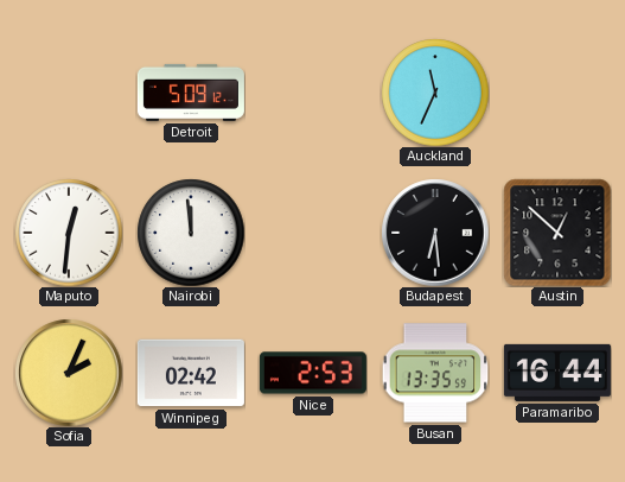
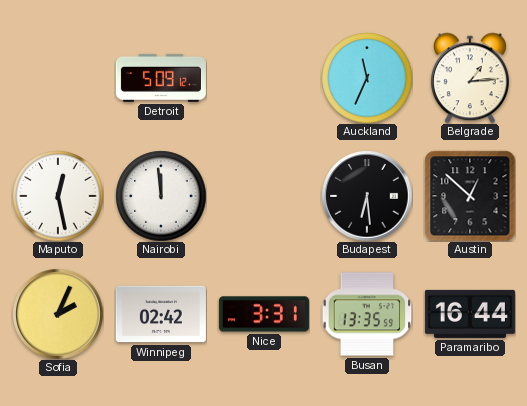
Belgrade: none -> 1:14
Maputo: 12:31 -> 12:28
Nice: 2:53 -> 3:31
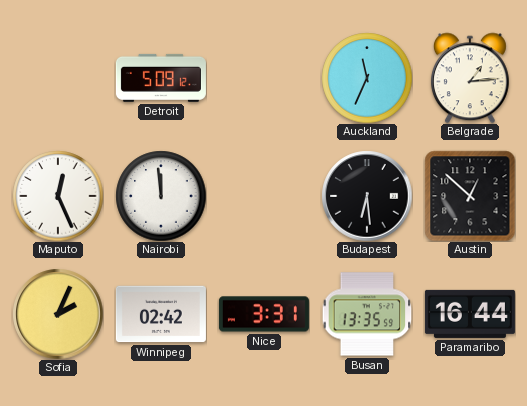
Maputo: 12:28 -> 12:26
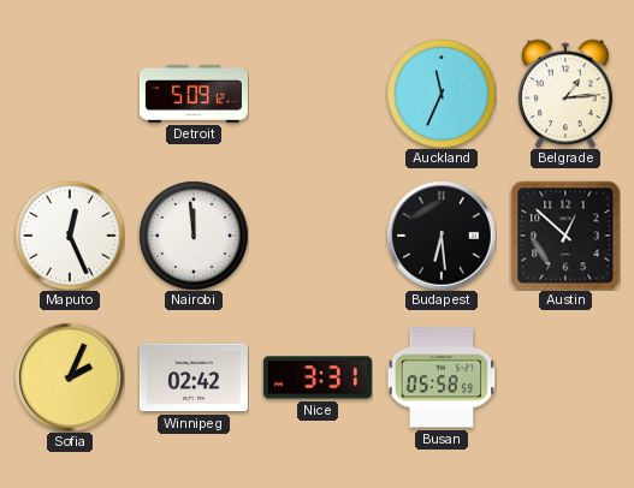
Busan: 13:35 -> 05:58
Paramaribo: 16:44 -> none
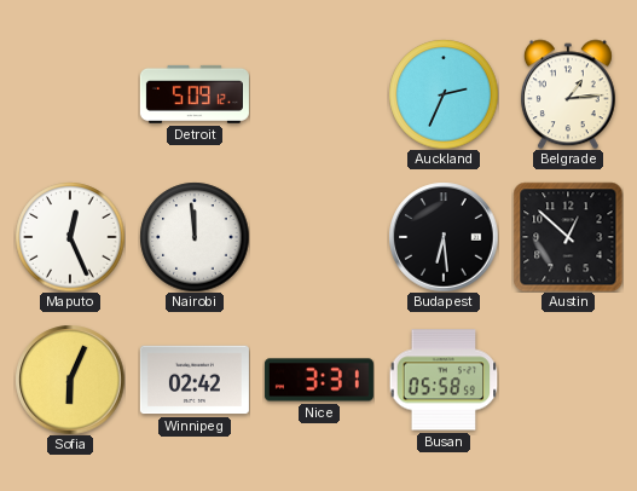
Auckland: 11:34 -> 2:34
Sofia: 2:04 -> 6:04
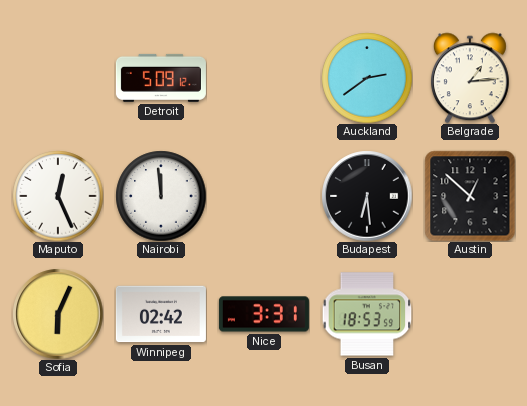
Auckland: 2:34 -> 2:39
Busan: 05:58 -> 18:53
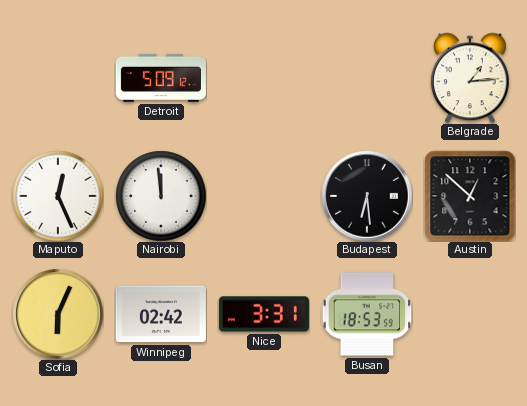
Auckland: 2:39 -> none
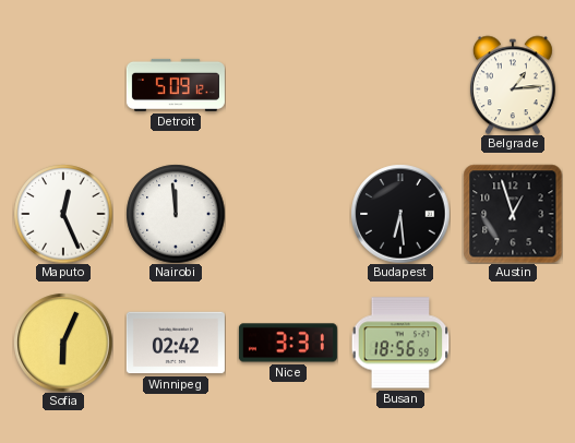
Austin: 12:52 -> 12:57
Busan: 18:53 -> 18:56
